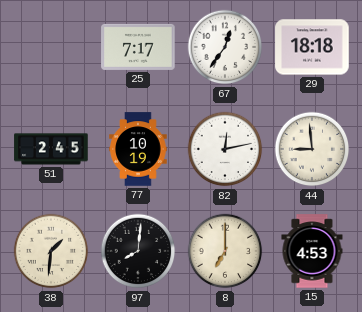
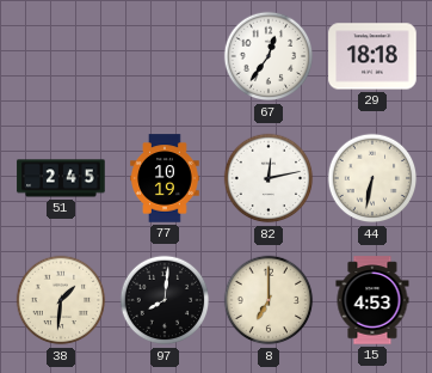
25: 7:17 -> none
44: 8:59 -> 6:32
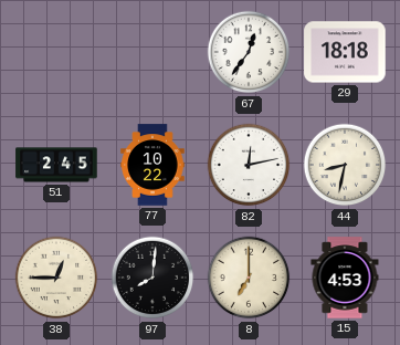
77: 10:19 -> 10:22
44: 6:32 -> 8:32
38: 1:31 -> 12:45
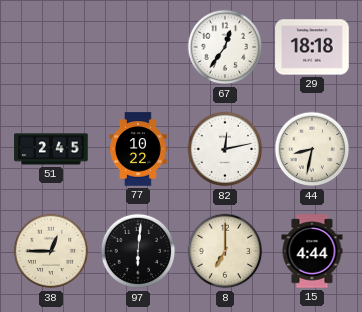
97: 8:01 -> 6:01
15: 4:53 -> 4:44
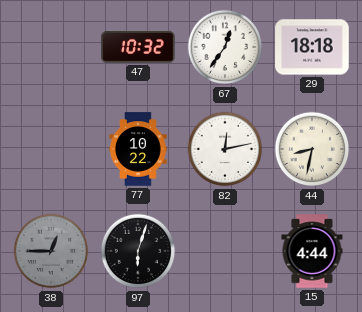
47: none -> 10:32
51: 2:45 -> none
38 dial: cream -> grey
97: 6:01 -> 6:03
8: 7:00 -> none
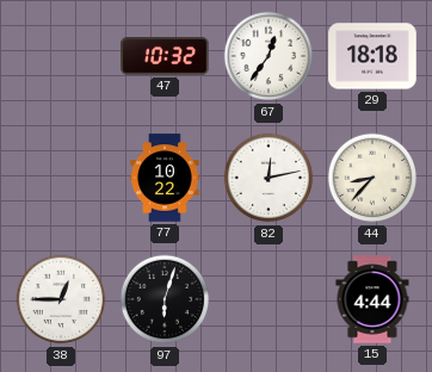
44: 8:32 -> 8:37
38 dial: grey -> white
